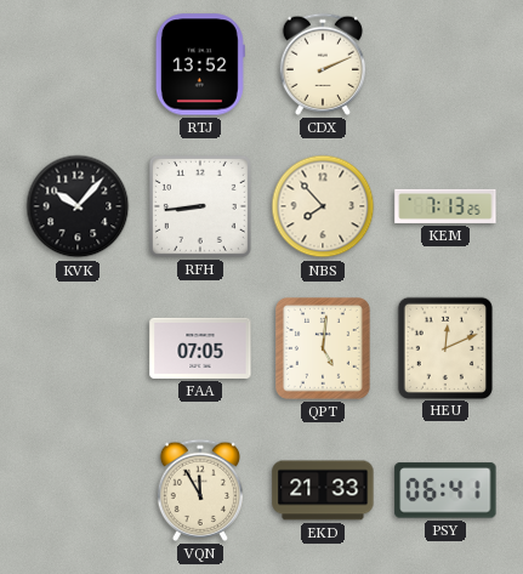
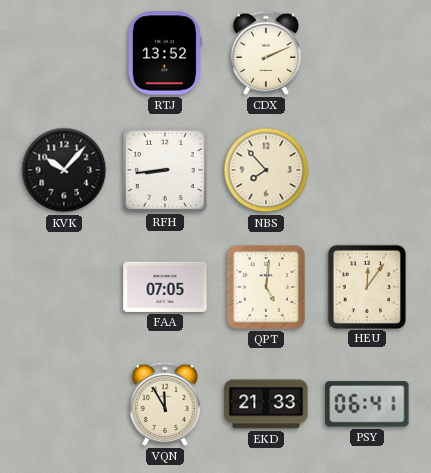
KEM: 7:13 -> none
HEU: 12:11 -> 12:06
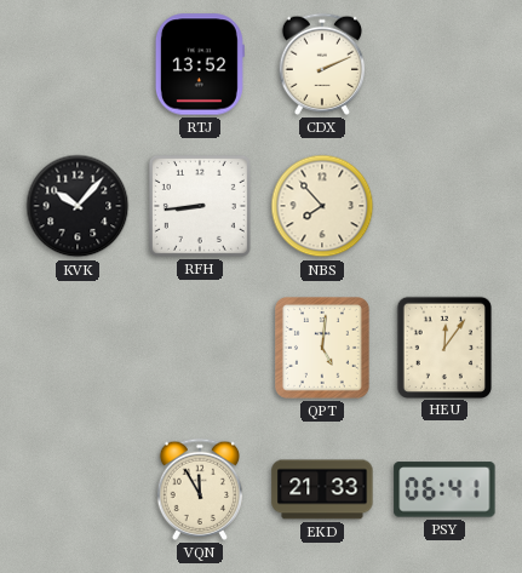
FAA: 07:05 -> none
